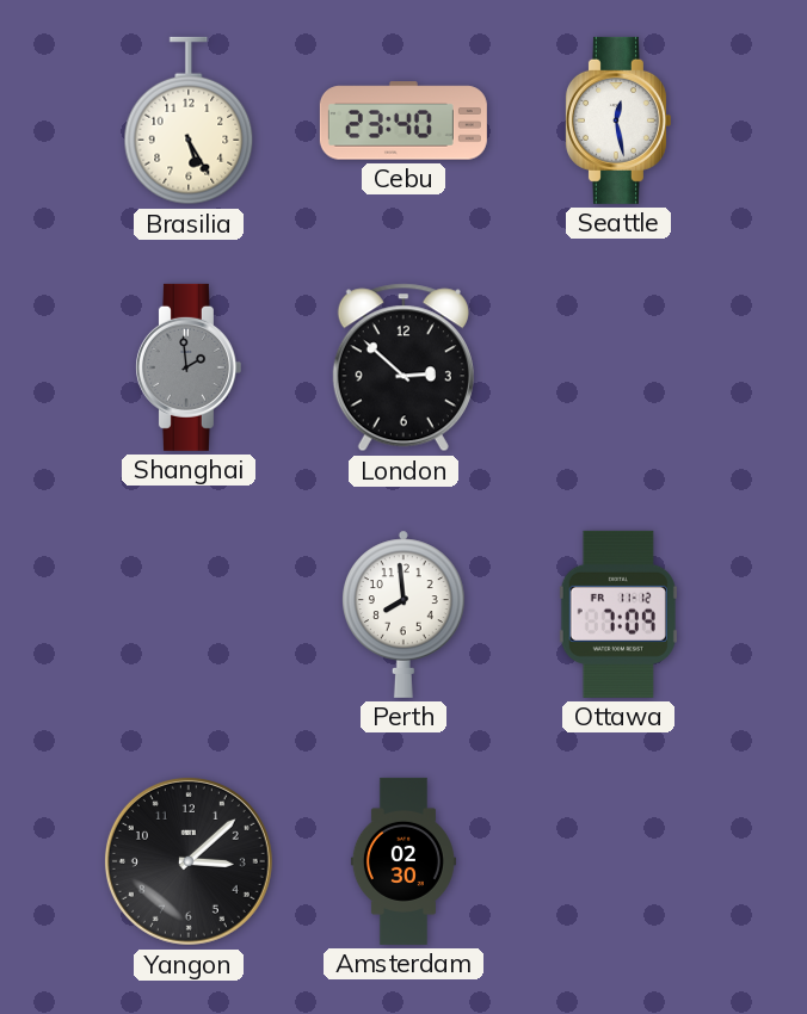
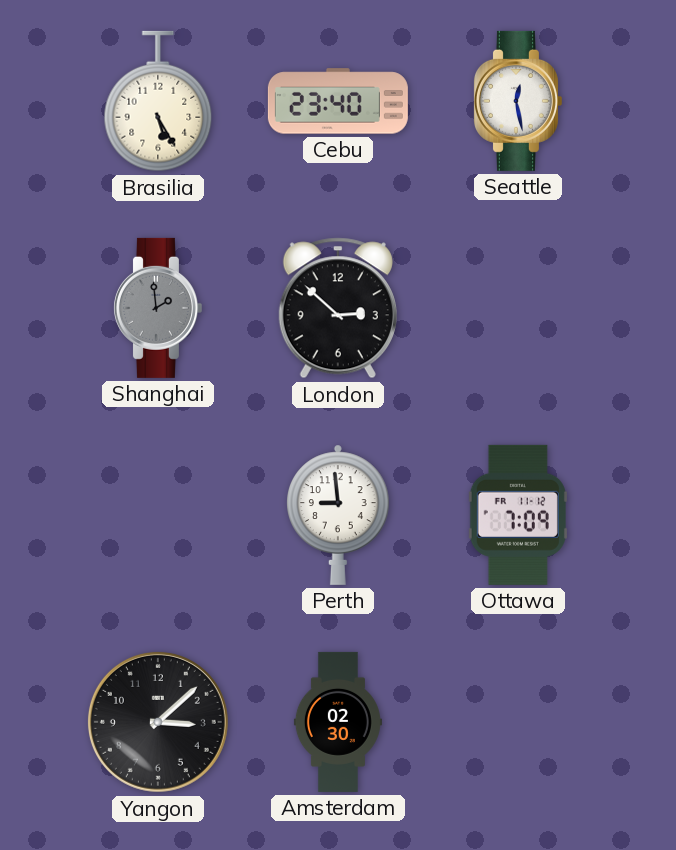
Perth: 7:59 -> 8:59
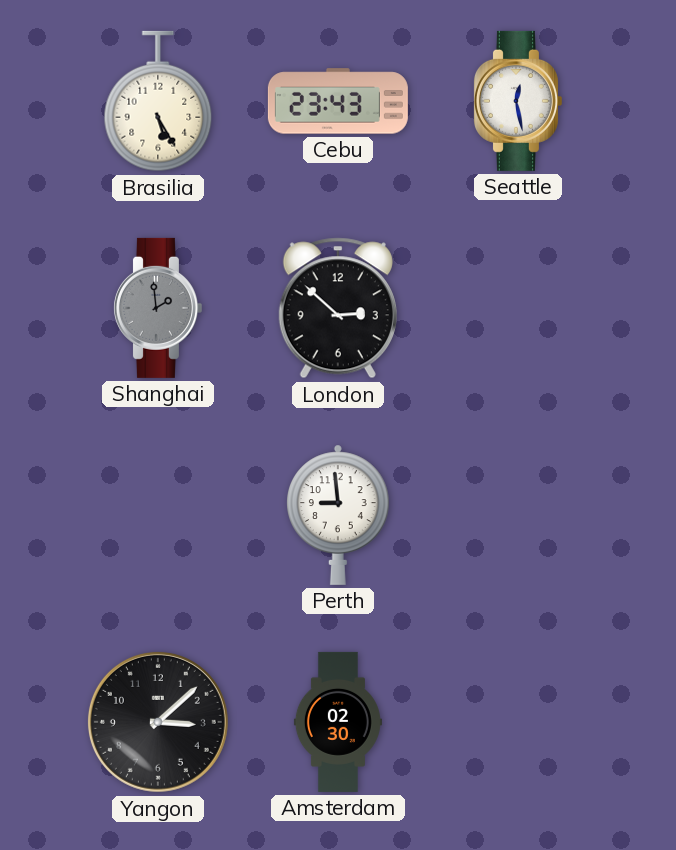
Cebu: 23:40 -> 23:43
Ottawa: 7:09 -> none
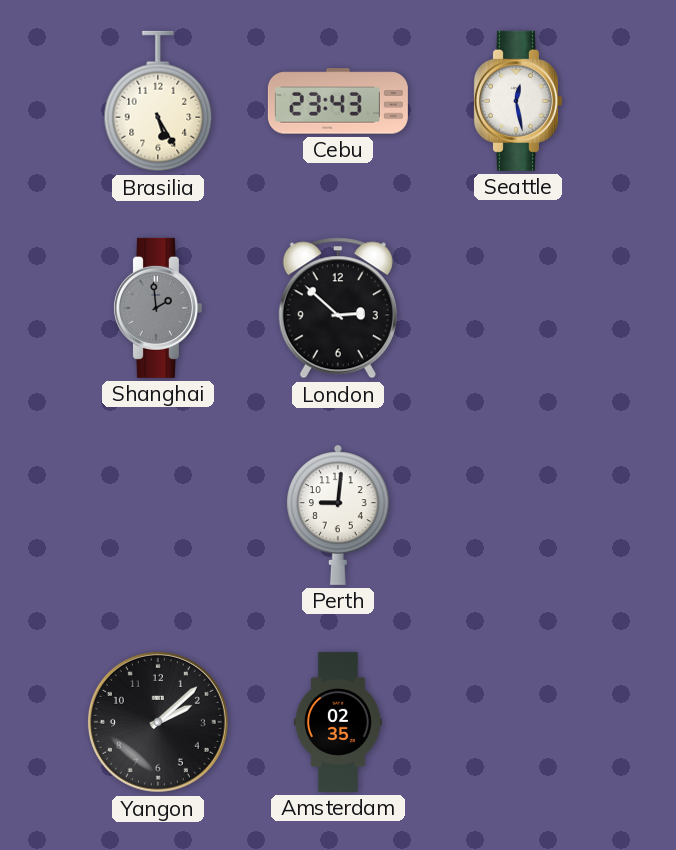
Perth: 8:59 -> 9:01
Yangon: 3:08 -> 2:08
Amsterdam: 02:30 -> 02:35
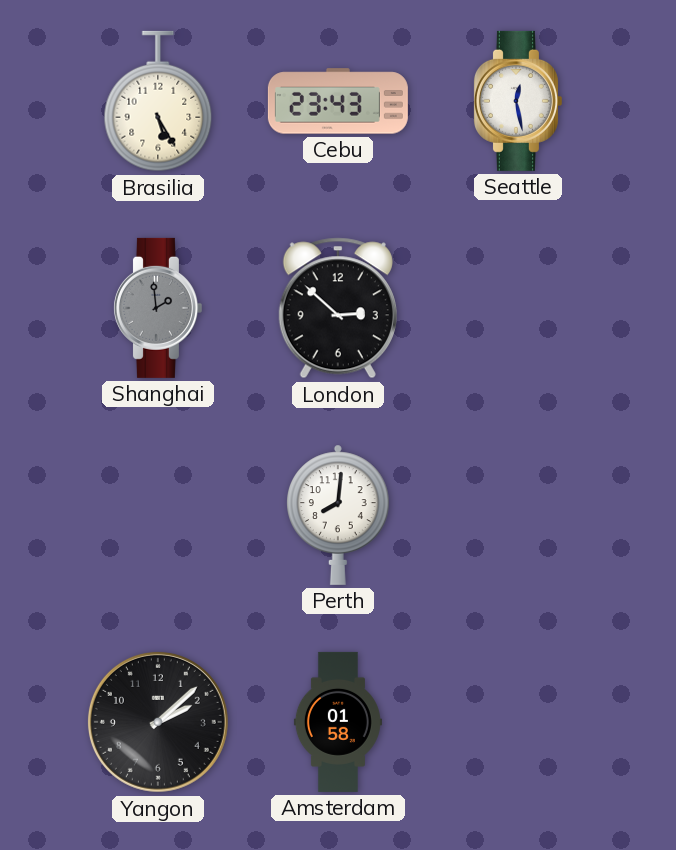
Perth: 9:01 -> 8:01
Amsterdam: 02:35 -> 01:58
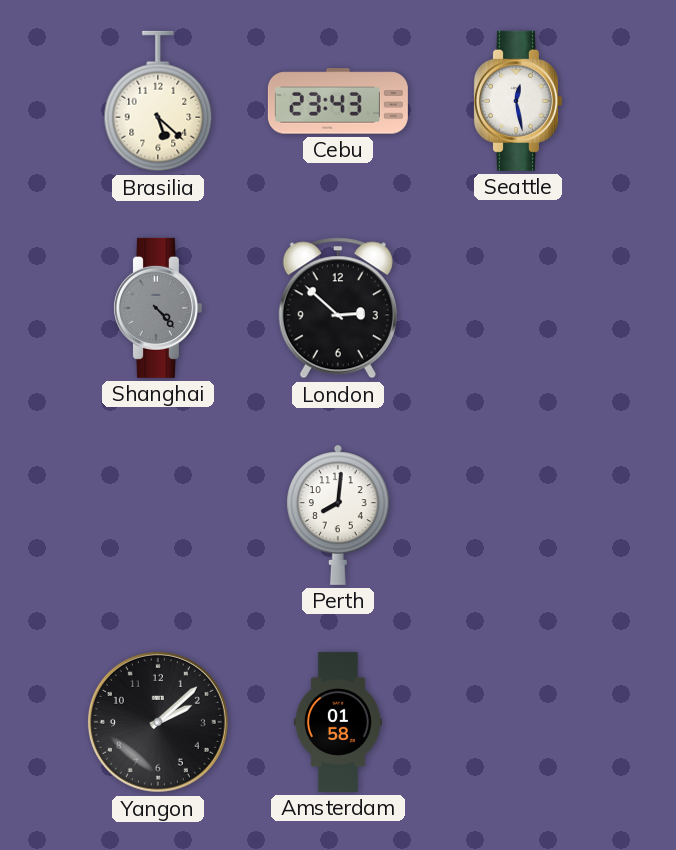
Brasilia: 5:25 -> 5:22
Shanghai: 1:59 -> 4:23
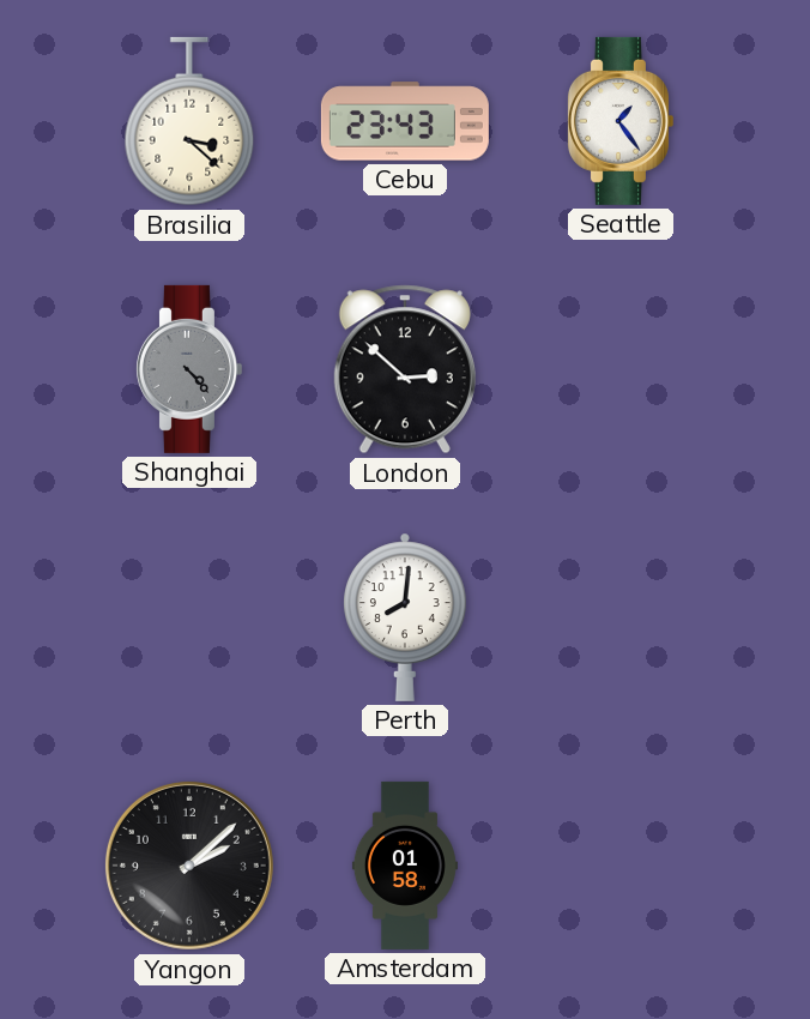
Brasilia: 5:22 -> 3:22
Seattle: 12:28 -> 1:24
